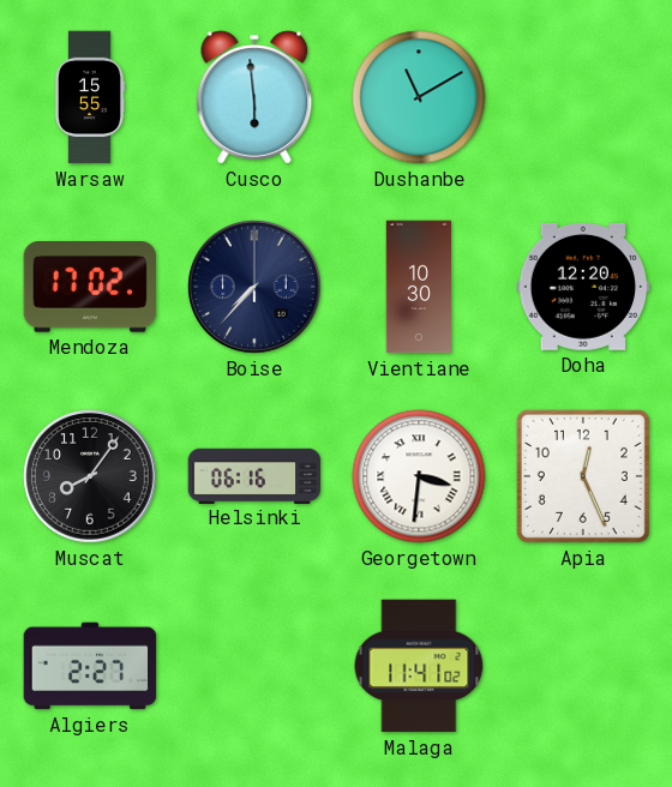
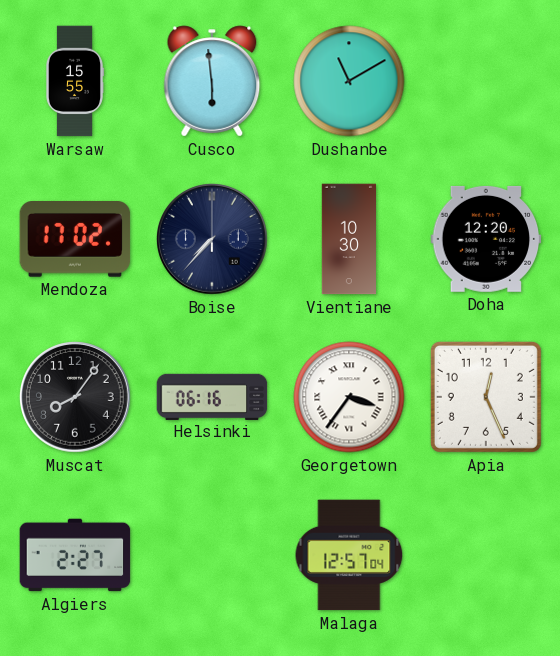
Georgetown: 3:31 -> 3:36
Malaga: 11:41 -> 12:57
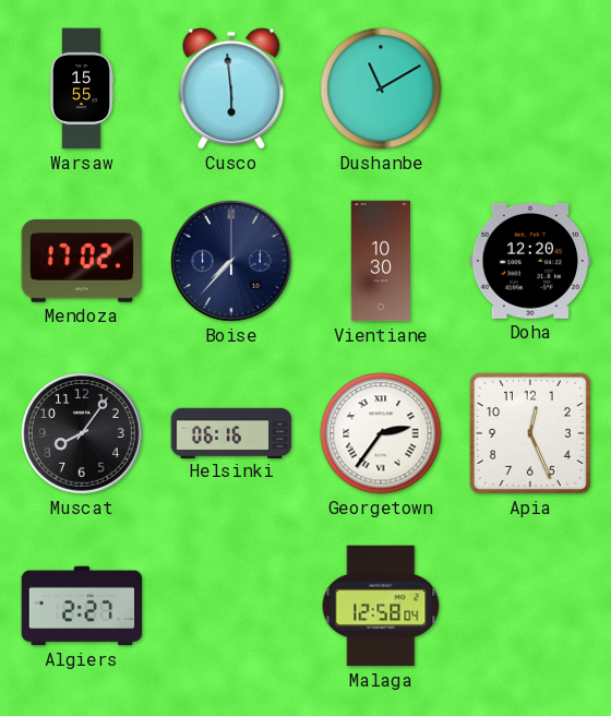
Georgetown: 3:36 -> 2:36
Malaga: 12:57 -> 12:58
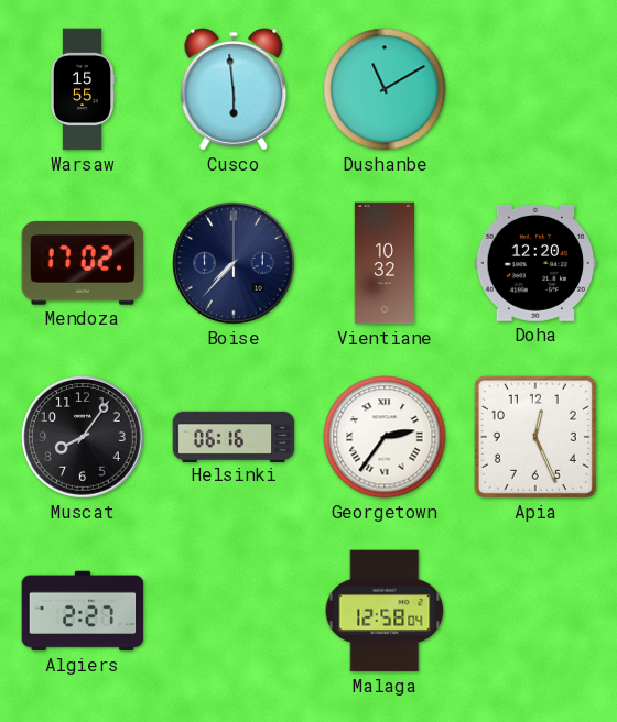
Vientiane: 10:30 -> 10:32
